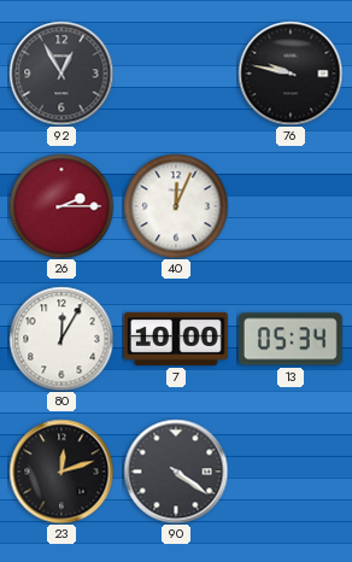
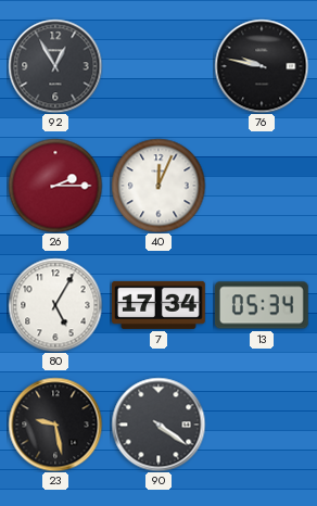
80: 12:05 -> 5:05
7: 10:00 -> 17:34
23: 12:12 -> 9:28
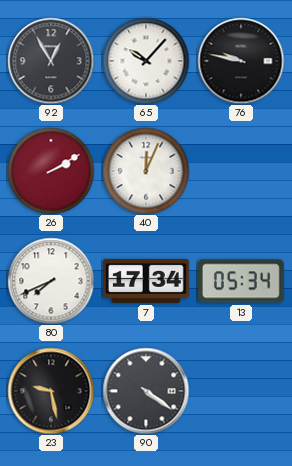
65: none -> 10:07
26: 2:15 -> 2:10
80: 5:05 -> 7:41
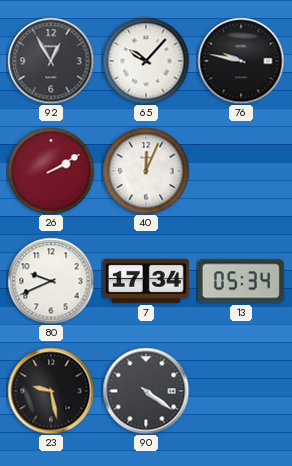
80: 7:41 -> 9:41
